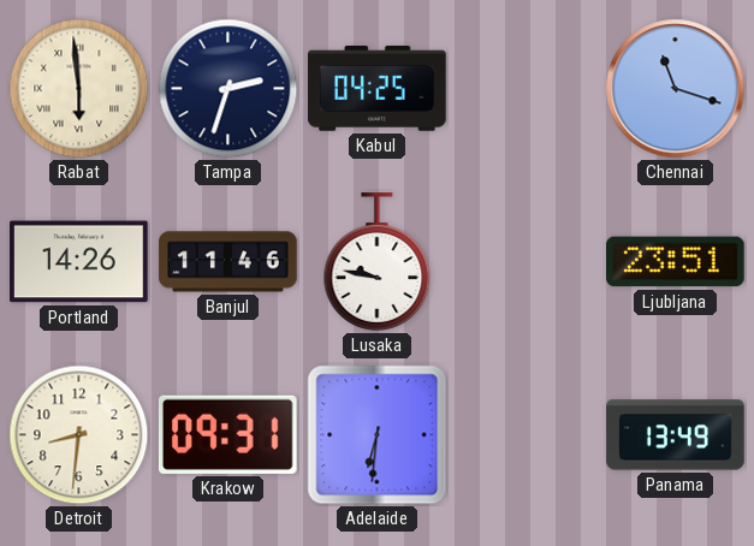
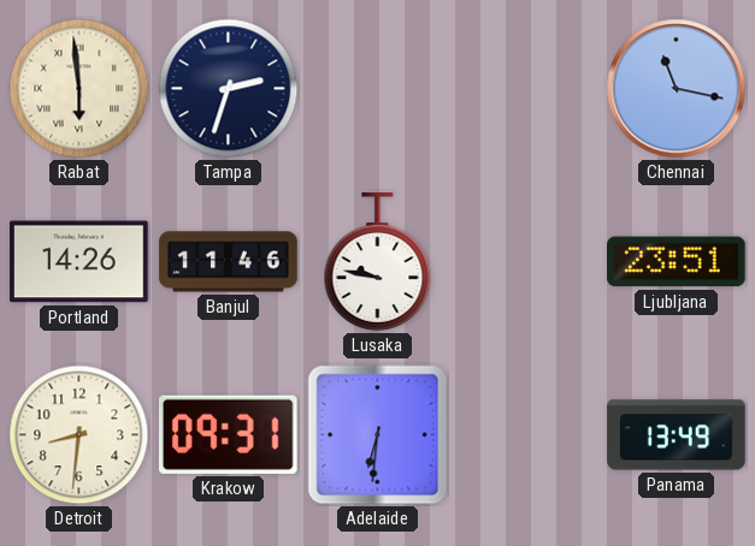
Kabul: 04:25 -> none
Chennai: 11:18 -> 11:17
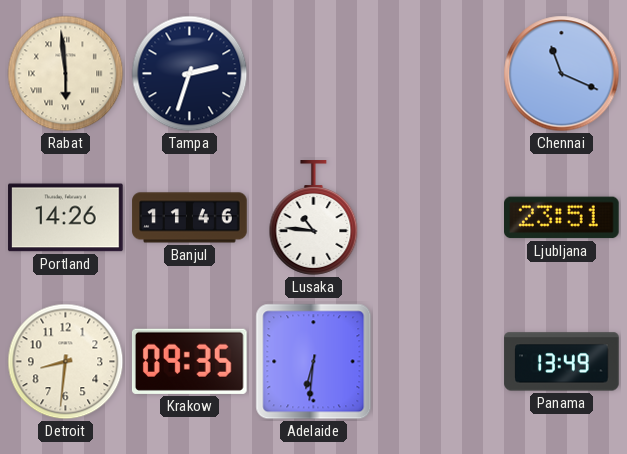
Chennai: 11:17 -> 11:19
Lusaka: 9:47 -> 10:46
Krakow: 09:31 -> 09:35
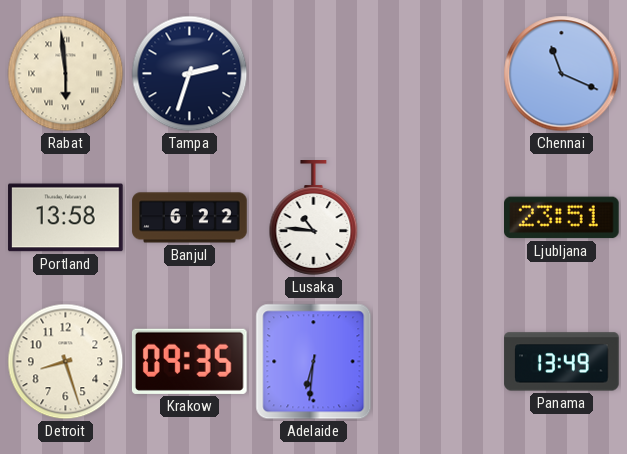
Portland: 14:26 -> 13:58
Banjul: 11:46 -> 6:22
Detroit: 8:31 -> 8:27
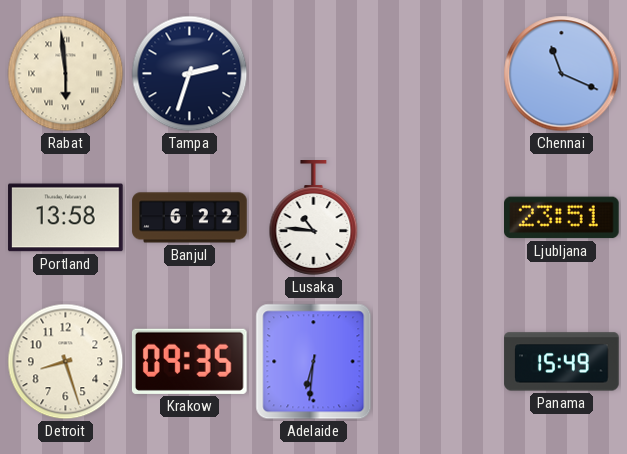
Panama: 13:49 -> 15:49
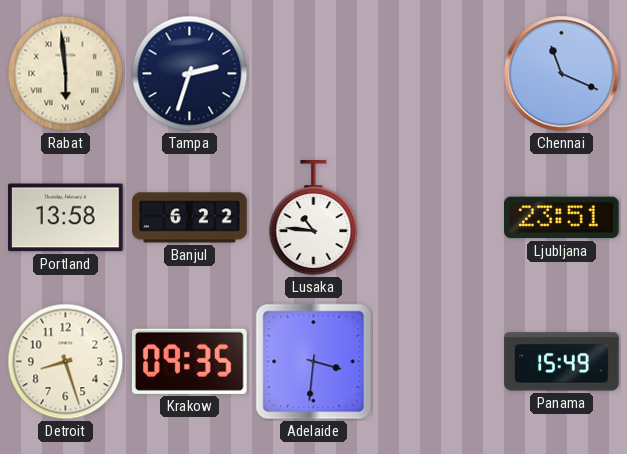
Adelaide: 6:31 -> 3:31
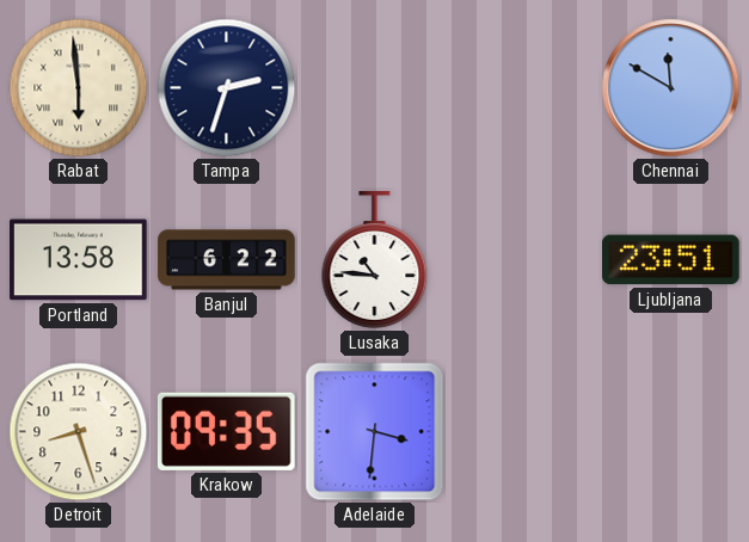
Chennai: 11:19 -> 11:50
Panama: 15:49 -> none
